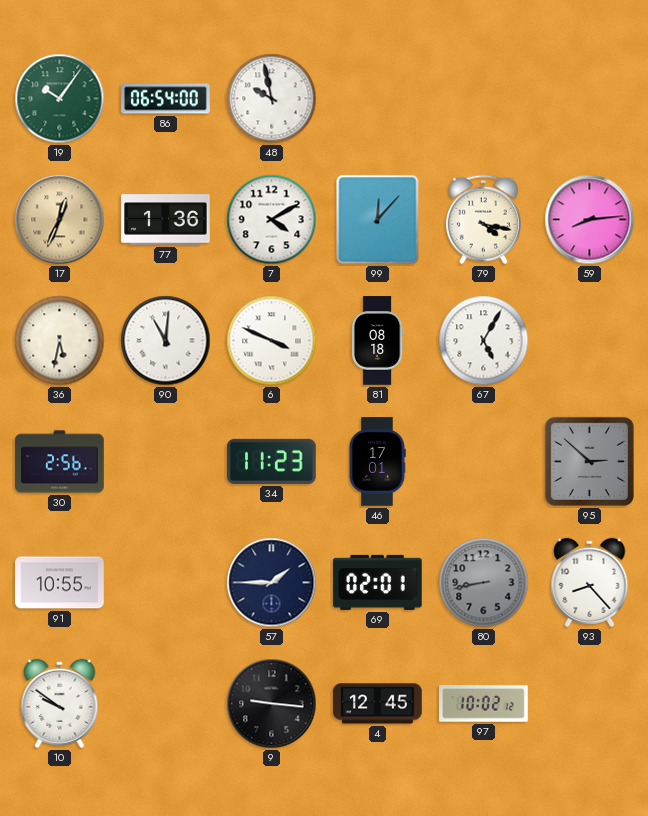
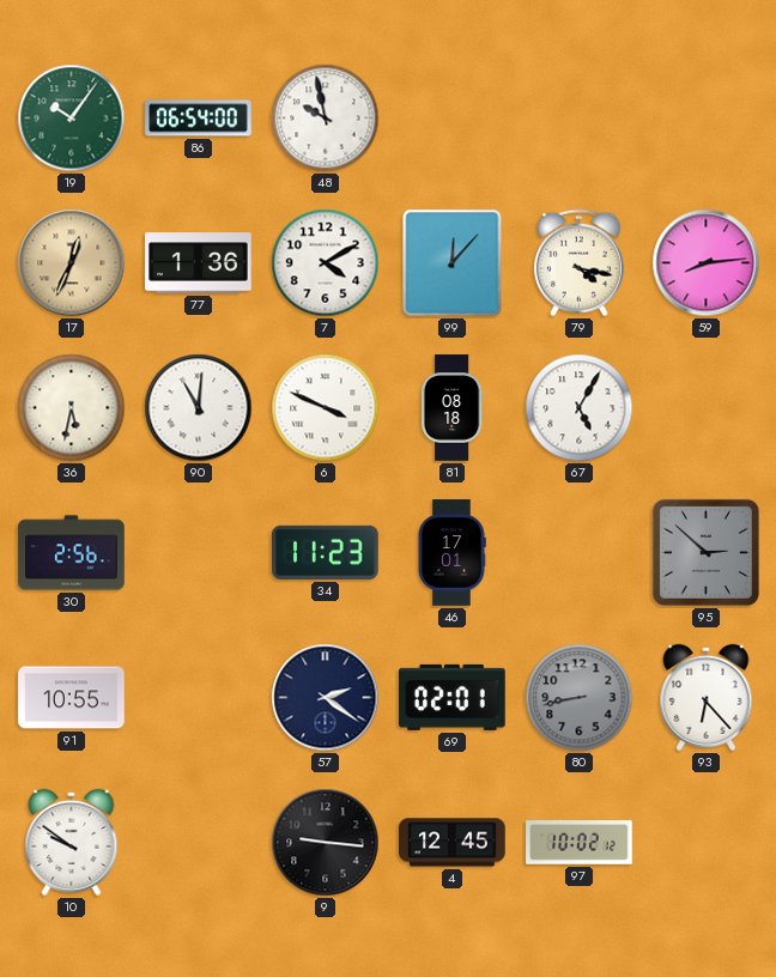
57: 1:45 -> 2:21
93: 8:23 -> 6:23
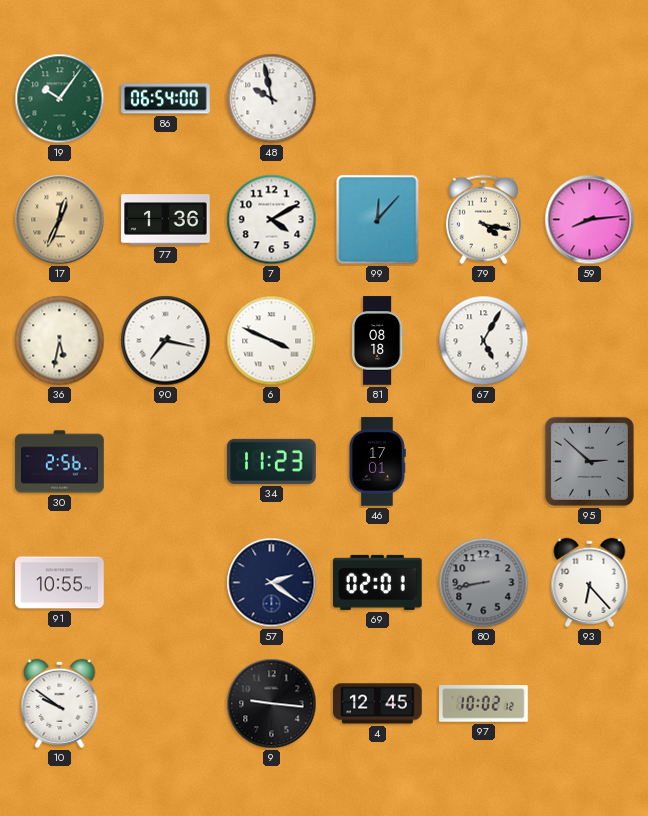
90: 11:01 -> 7:17
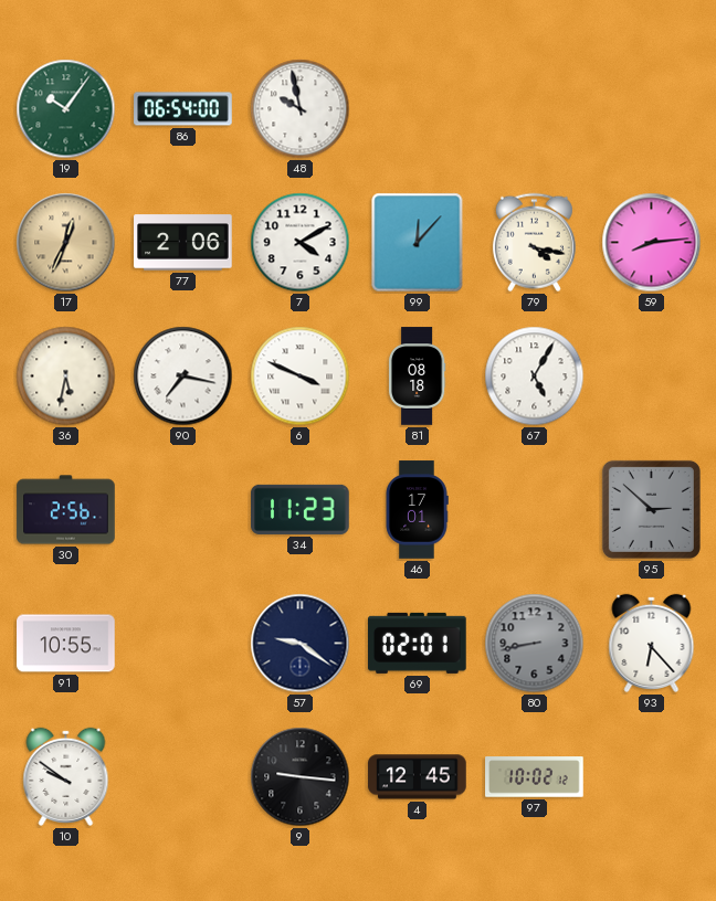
77: 1:36 -> 2:06
57: 2:21 -> 9:21
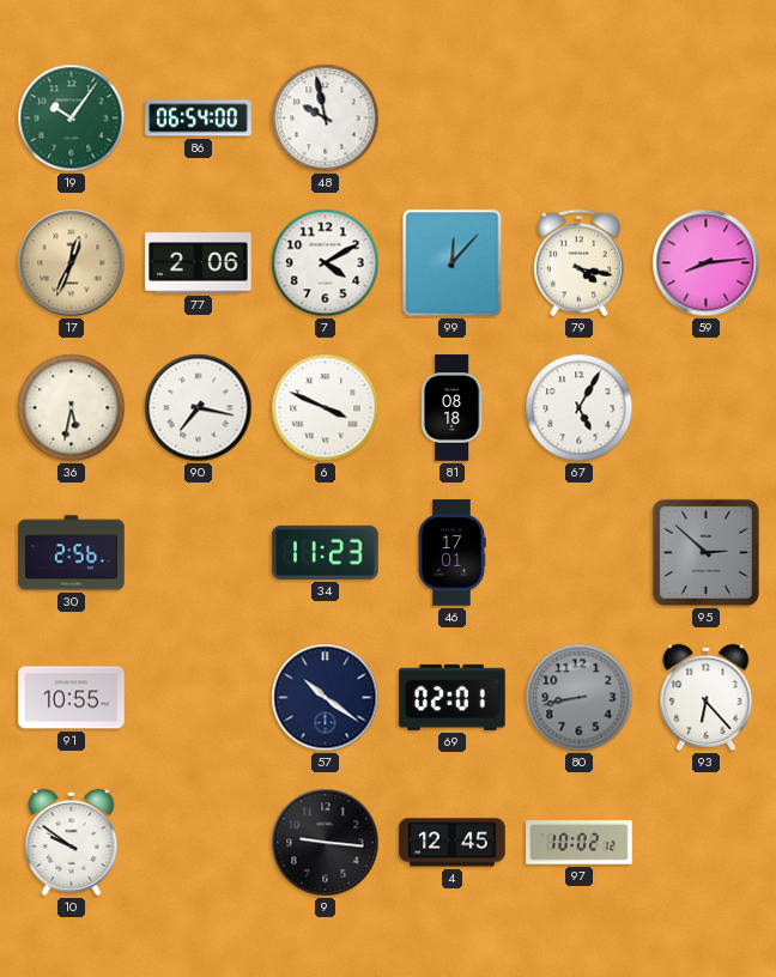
57: 9:21 -> 10:21
